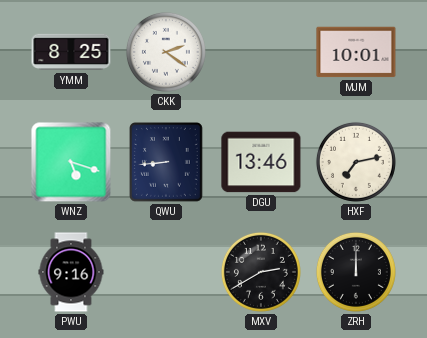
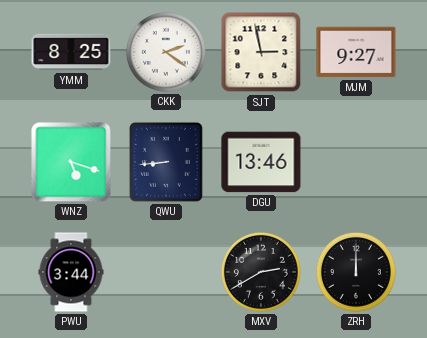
SJT: none -> 2:58
MJM: 10:01 -> 9:27
HXF: 7:13 -> none
PWU: 9:16 -> 3:44
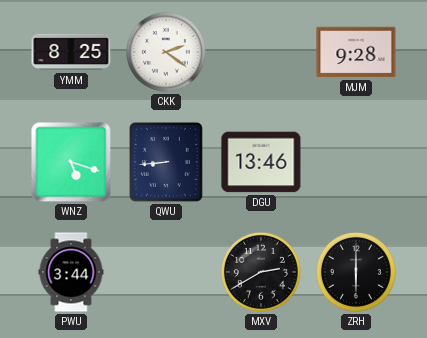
SJT: 2:58 -> none
MJM: 9:27 -> 9:28
ZRH: 12:00 -> 6:00
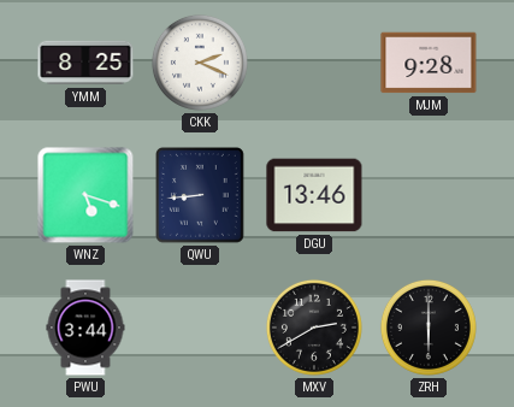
CKK: 2:21 -> 2:19
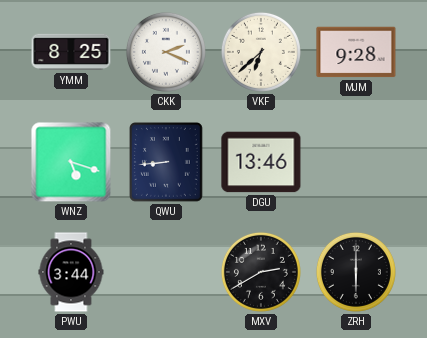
VKF: none -> 6:38
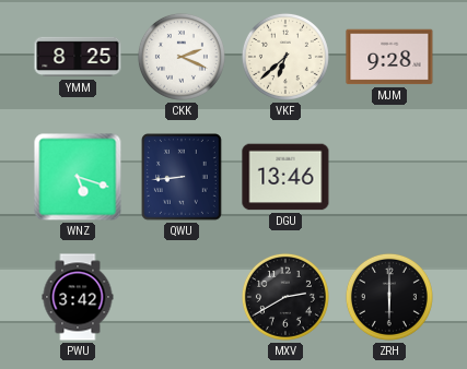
PWU: 3:44 -> 3:42
